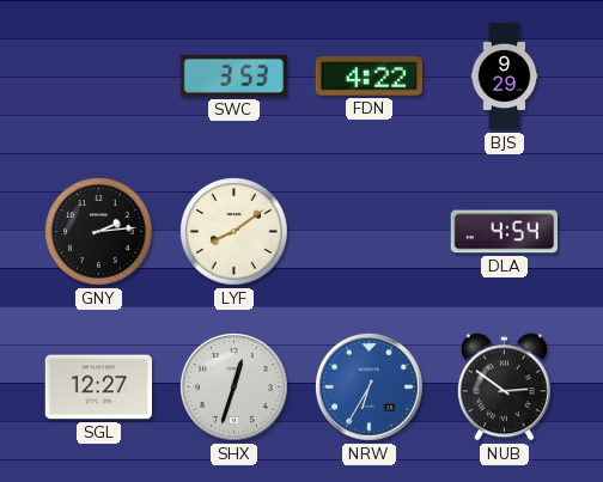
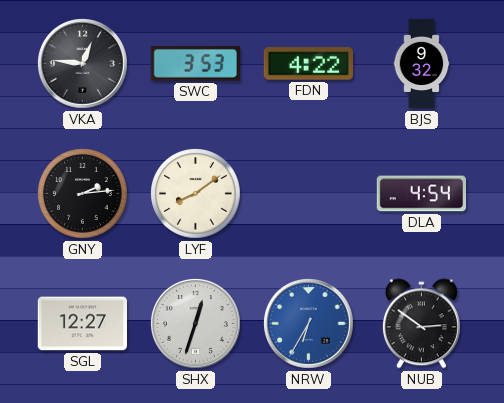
VKA: none -> 12:46
BJS: 9:29 -> 9:32
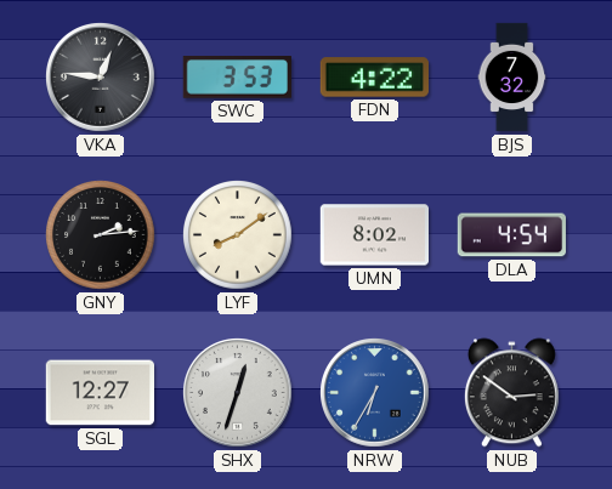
BJS: 9:32 -> 7:32
UMN: none -> 8:02
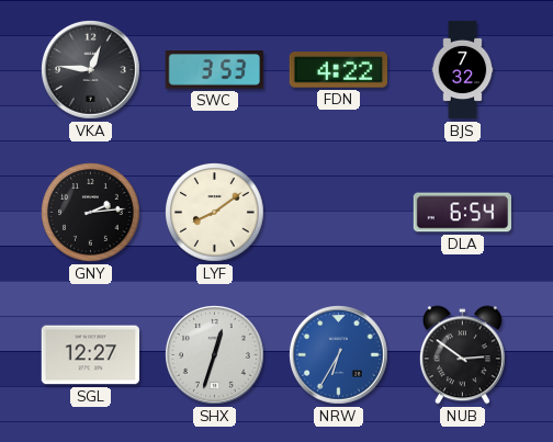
UMN: 8:02 -> none
DLA: 4:54 -> 6:54
